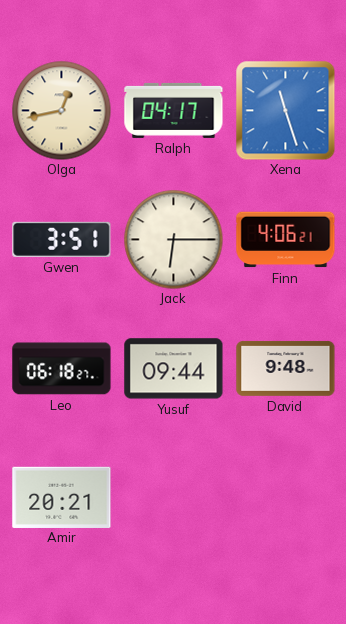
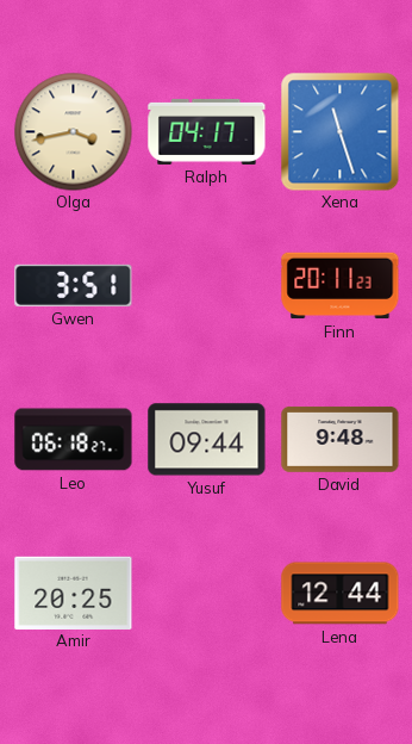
Olga: 12:43 -> 3:43
Jack: 6:15 -> none
Finn: 4:06 -> 20:11
Amir: 20:21 -> 20:25
Lena: none -> 12:44
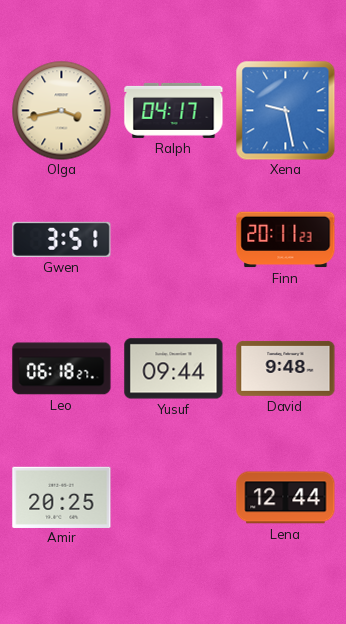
Xena: 11:27 -> 9:28
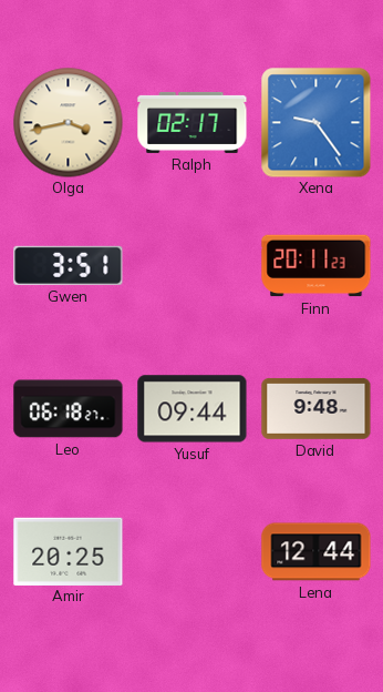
Ralph: 04:17 -> 02:17
Xena: 9:28 -> 9:24
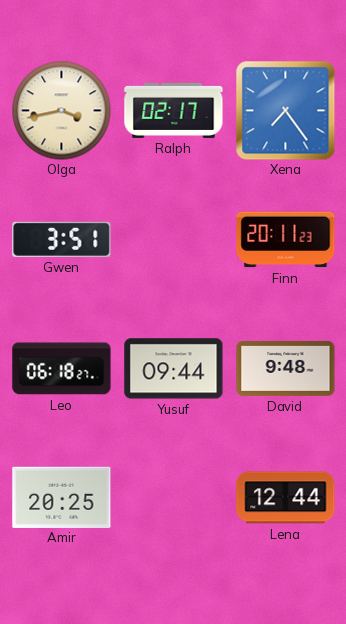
Xena: 9:24 -> 7:24
